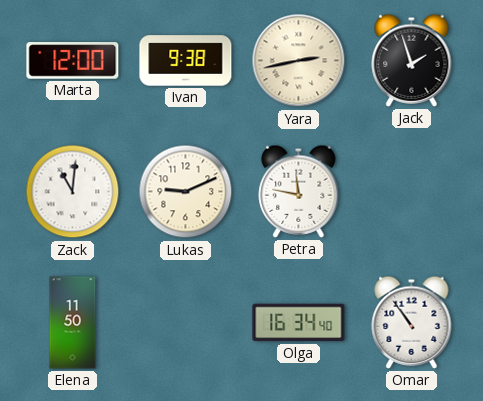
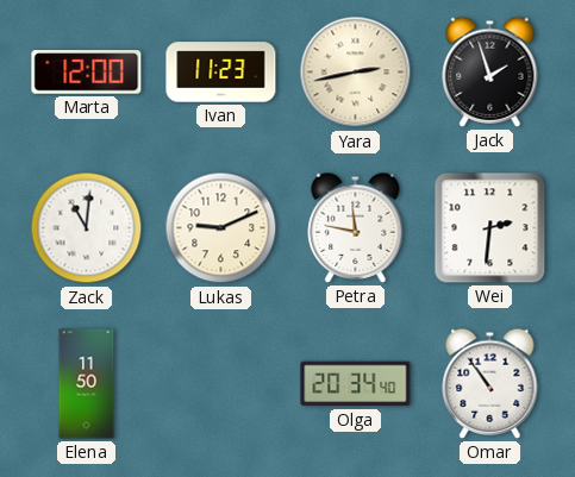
Ivan: 9:38 -> 11:23
Wei: none -> 2:31
Olga: 16:34 -> 20:34
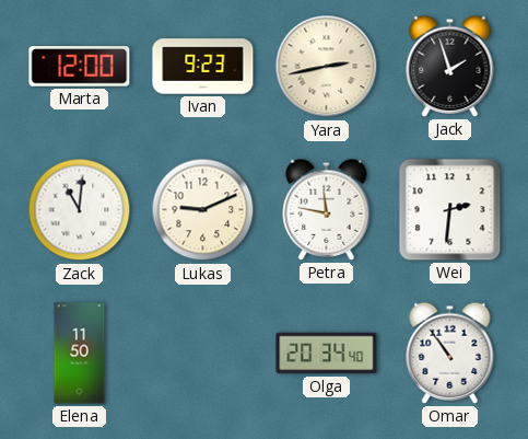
Ivan: 11:23 -> 9:23
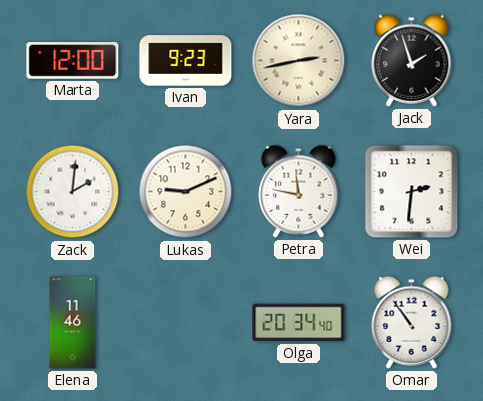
Zack: 11:01 -> 2:01
Elena: 11:50 -> 11:46
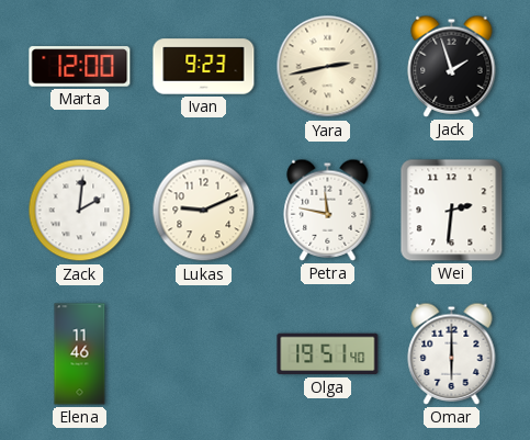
Olga: 20:34 -> 19:51
Omar: 10:54 -> 6:00
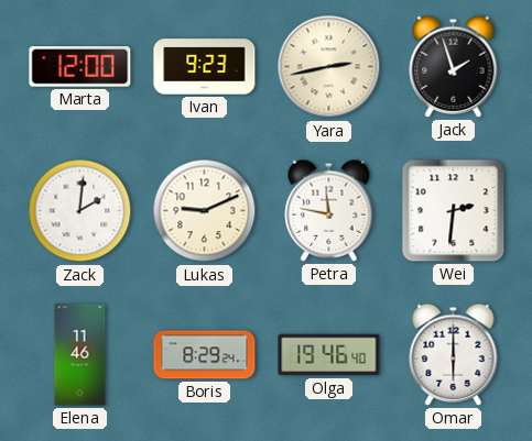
Boris: none -> 8:29
Olga: 19:51 -> 19:46
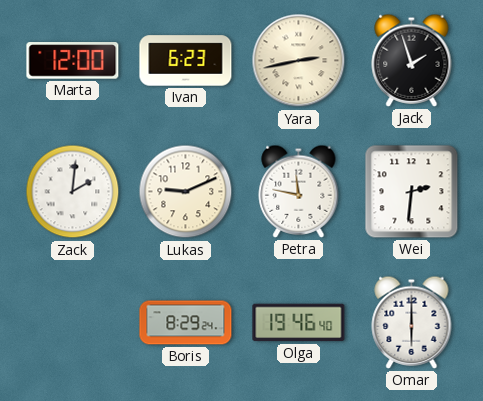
Ivan: 9:23 -> 6:23
Elena: 11:46 -> none
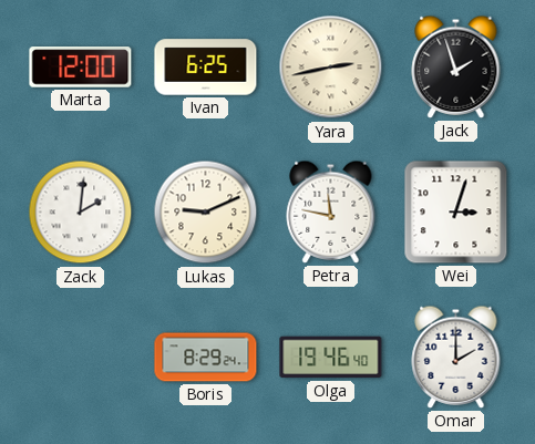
Ivan: 6:23 -> 6:25
Wei: 2:31 -> 3:03
Omar: 6:00 -> 2:00
